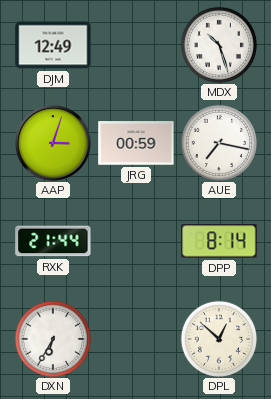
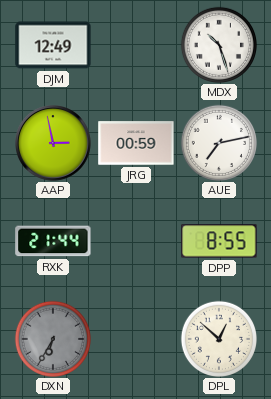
AAP: 3:03 -> 2:58
AUE: 7:17 -> 7:13
DPP: 8:14 -> 8:55
DXN dial: white -> grey
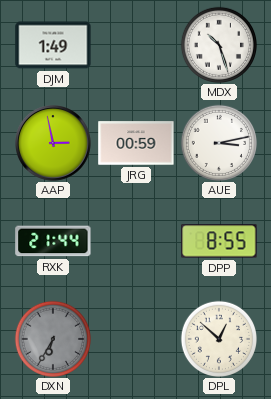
DJM: 12:49 -> 1:49
AUE: 7:13 -> 3:13
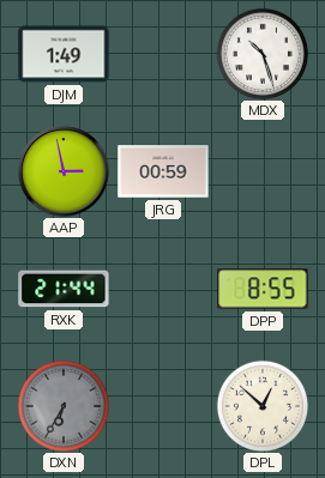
AUE: 3:13 -> none
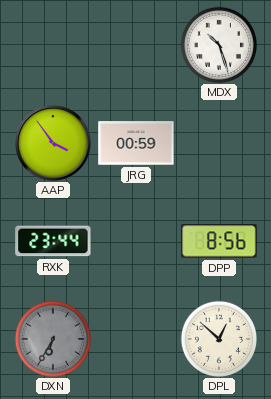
DJM: 1:49 -> none
AAP: 2:58 -> 3:54
RXK: 21:44 -> 23:44
DPP: 8:55 -> 8:56
